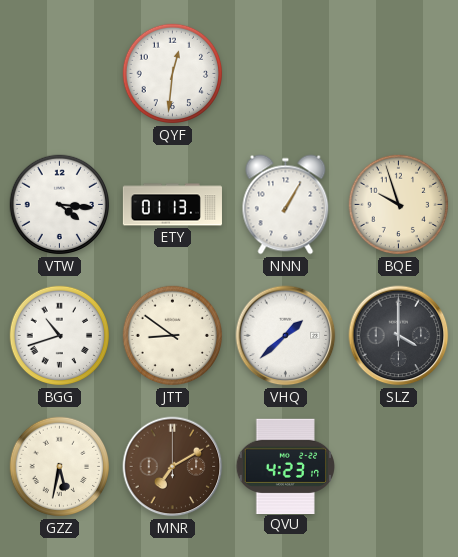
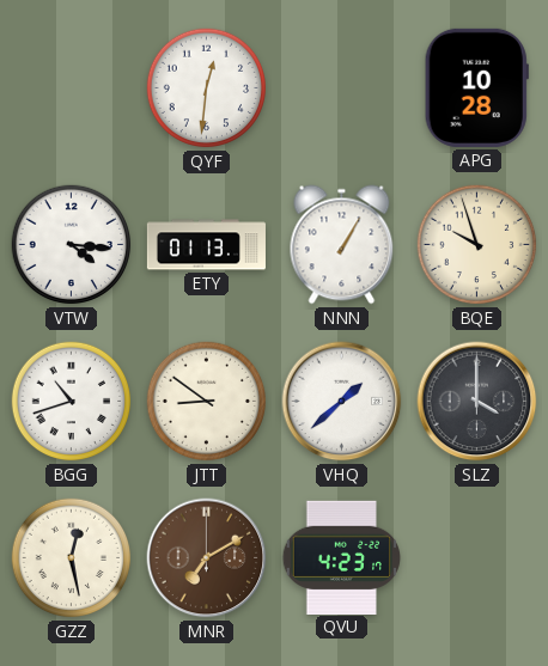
APG: none -> 10:28
GZZ: 5:32 -> 12:28
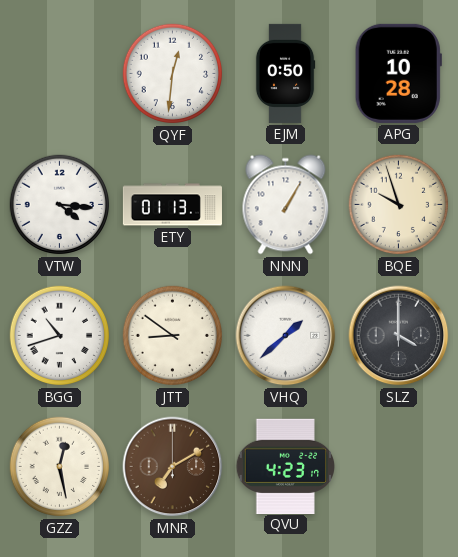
EJM: none -> 0:50
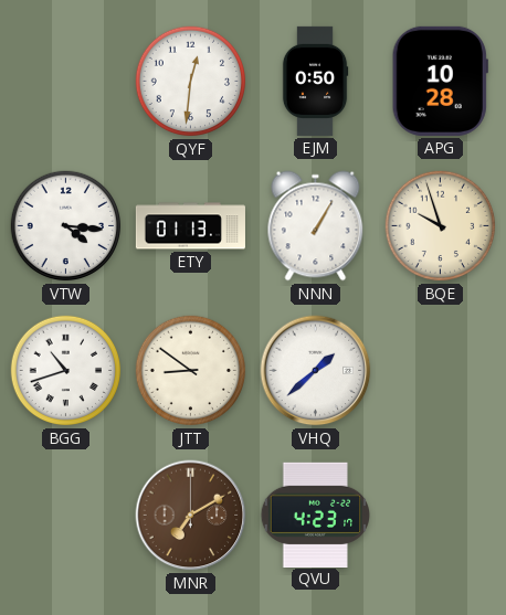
SLZ: 4:00 -> none
GZZ: 12:28 -> none
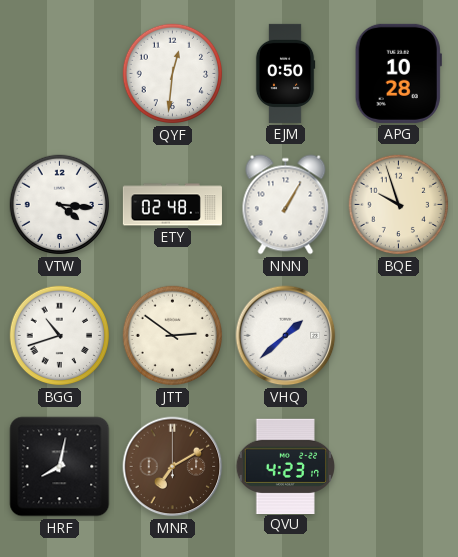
ETY: 01:13 -> 02:48
JTT: 8:51 -> 2:51
HRF: none -> 8:02
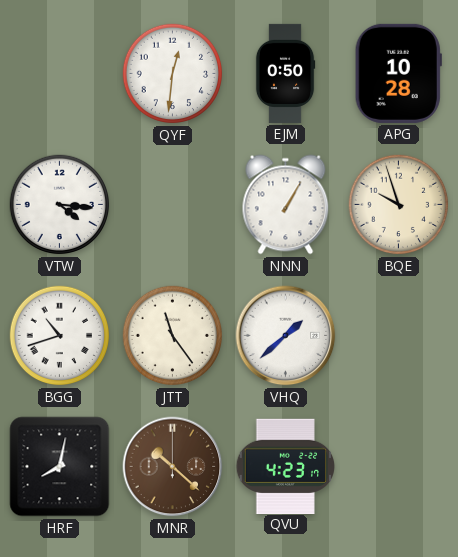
ETY: 02:48 -> none
JTT: 2:51 -> 11:24
MNR: 7:10 -> 10:22
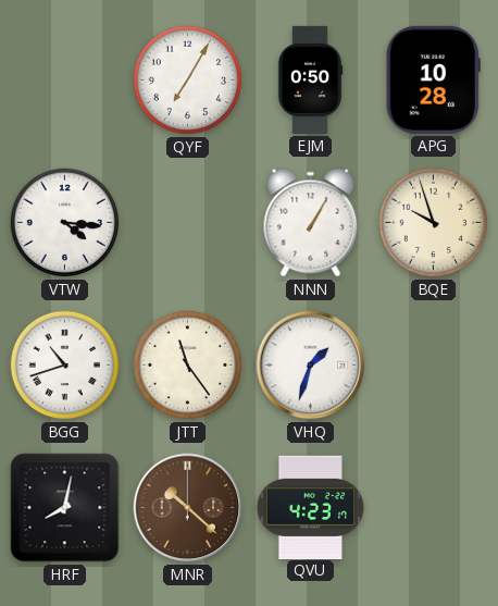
QYF: 12:31 -> 7:05
VHQ: 1:38 -> 1:33
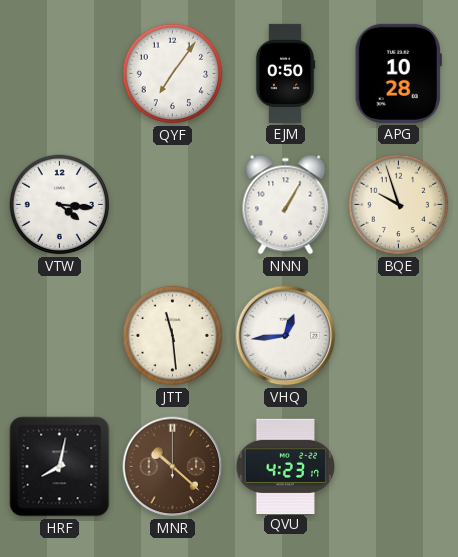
QYF: 7:05 -> 7:06
BGG: 10:42 -> none
JTT: 11:24 -> 11:29
VHQ: 1:33 -> 12:44
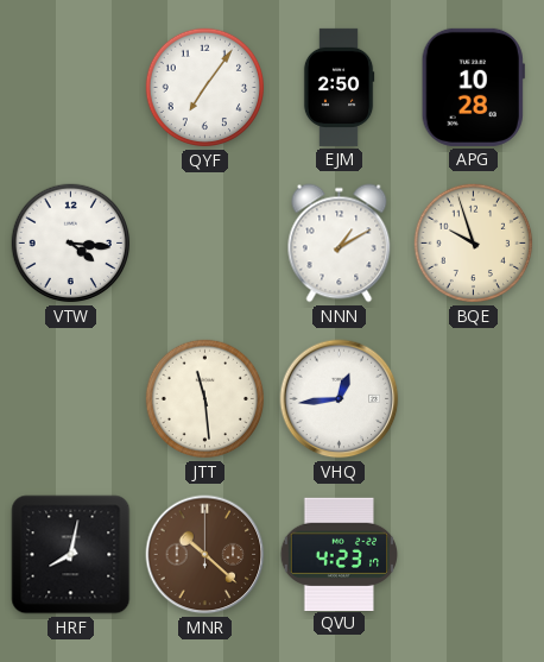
EJM: 0:50 -> 2:50
NNN: 1:05 -> 1:10
